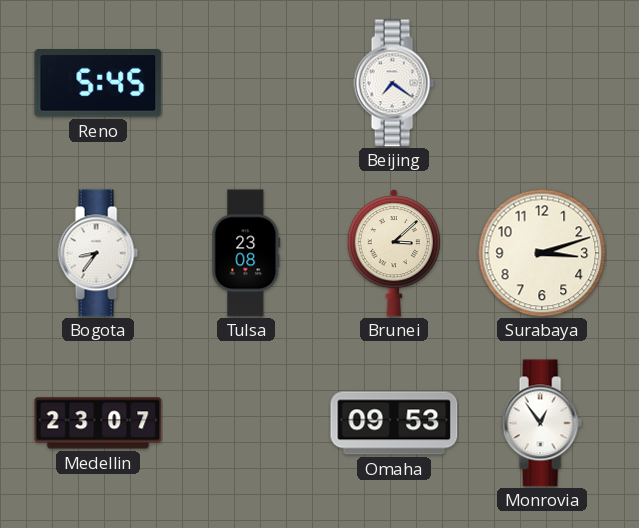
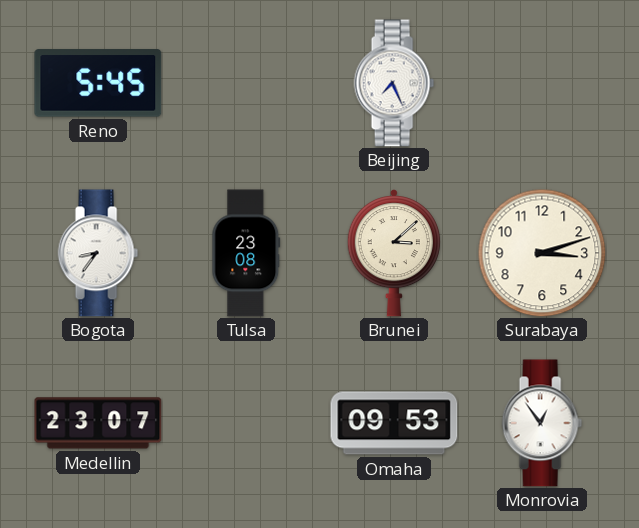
Beijing: 7:21 -> 7:26
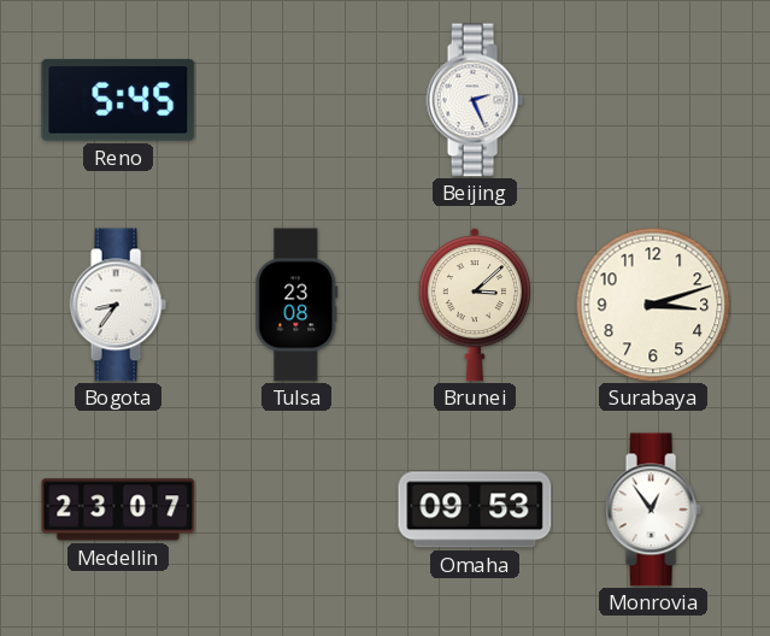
Beijing: 7:26 -> 2:26
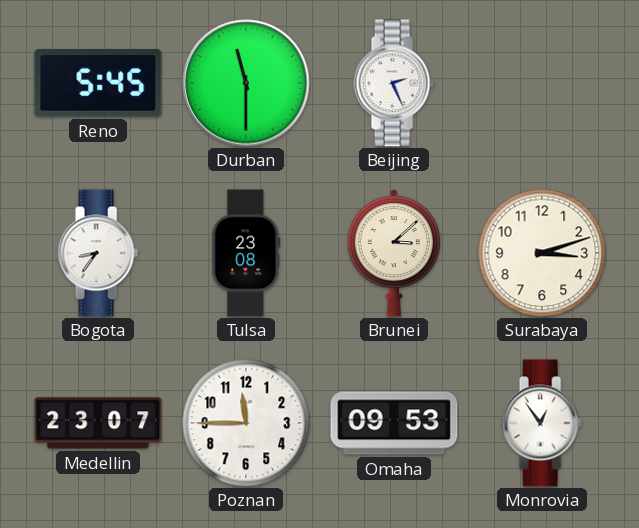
Durban: none -> 11:30
Poznan: none -> 11:45
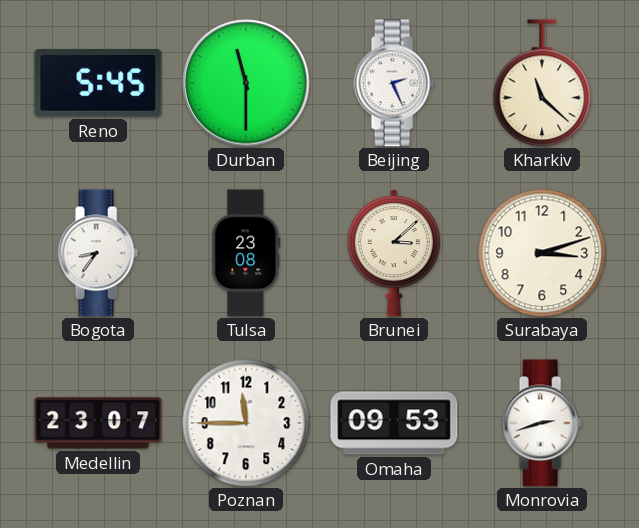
Kharkiv: none -> 11:22
Monrovia: 12:54 -> 2:42
